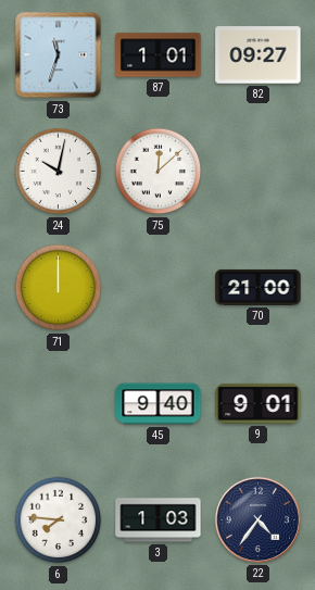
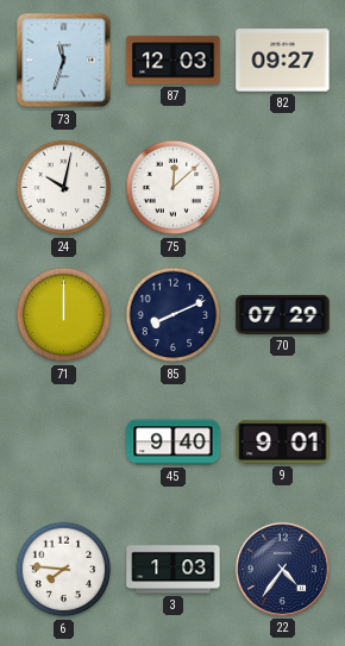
87: 1:01 -> 12:03
85: none -> 8:11
70: 21:00 -> 07:29
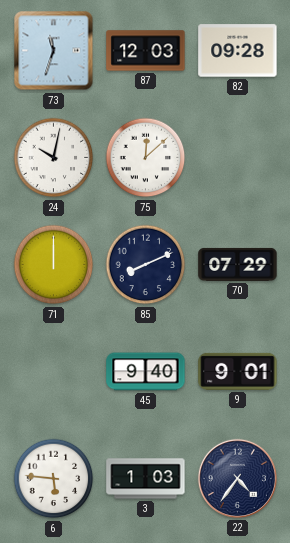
82: 09:27 -> 09:28
6: 7:46 -> 5:46
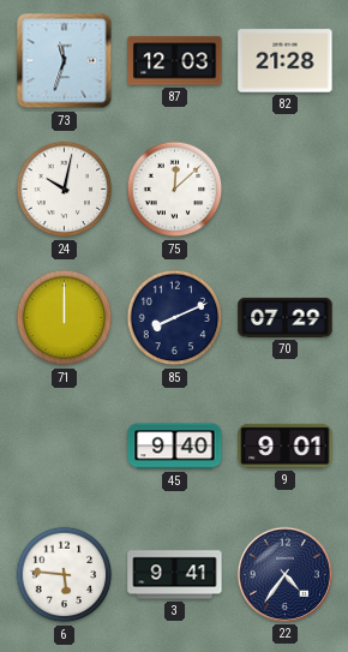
82: 09:28 -> 21:28
3: 1:03 -> 9:41
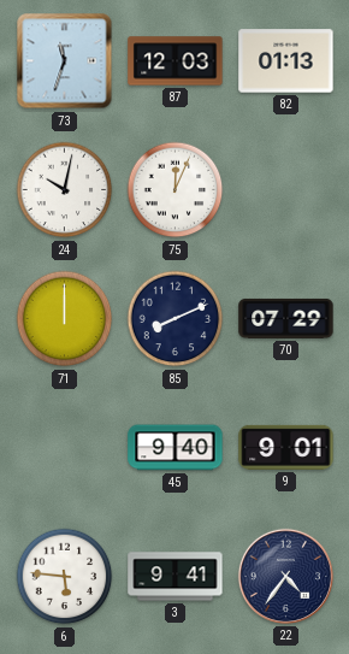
82: 21:28 -> 01:13
75: 12:08 -> 12:04
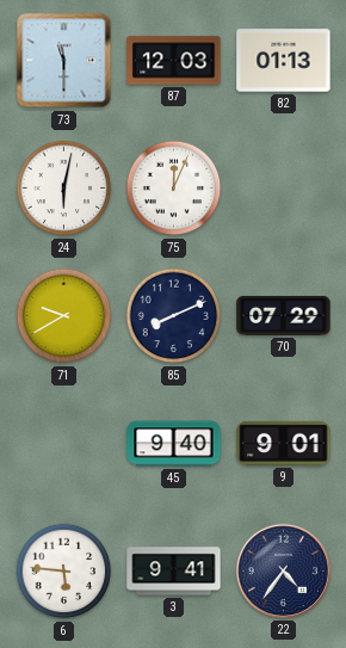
73: 11:33 -> 11:30
24: 10:02 -> 6:02
71: 12:00 -> 9:40
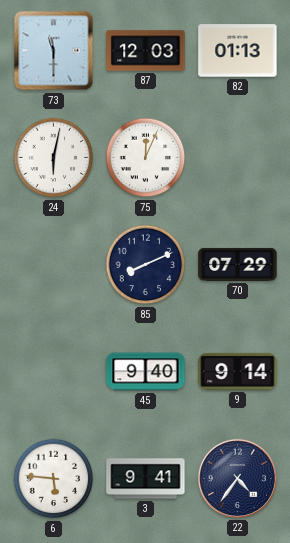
71: 9:40 -> none
9: 9:01 -> 9:14
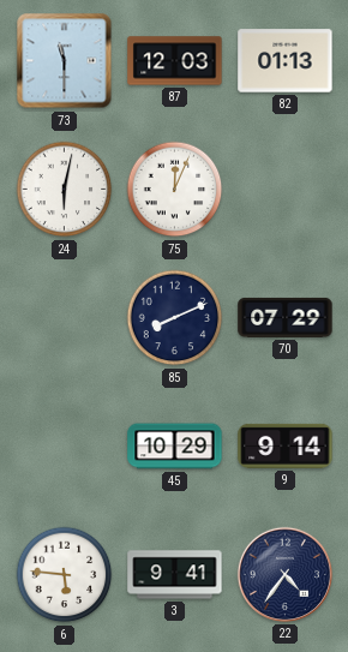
45: 9:40 -> 10:29
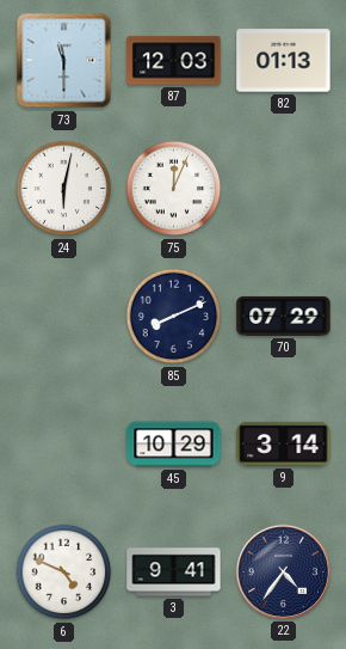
9: 9:14 -> 3:14
6: 5:46 -> 4:49
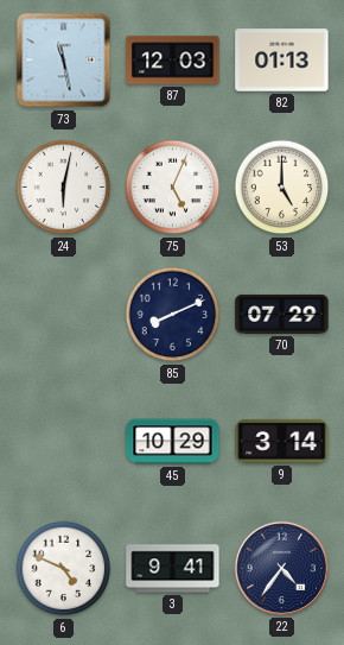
73: 11:30 -> 11:28
75: 12:04 -> 5:04
53: none -> 5:00
